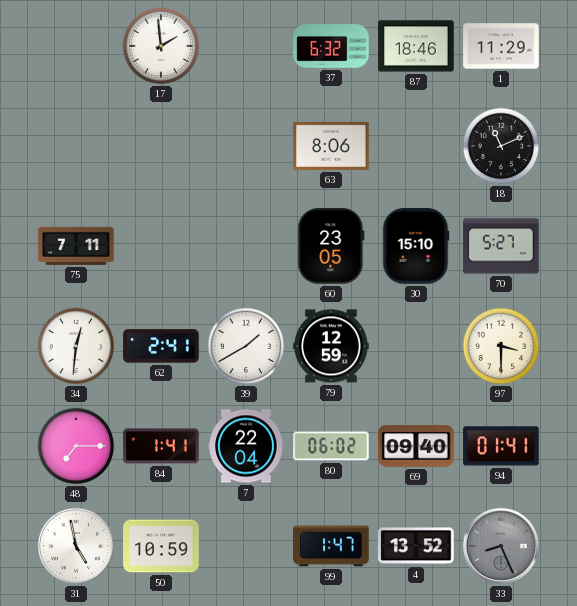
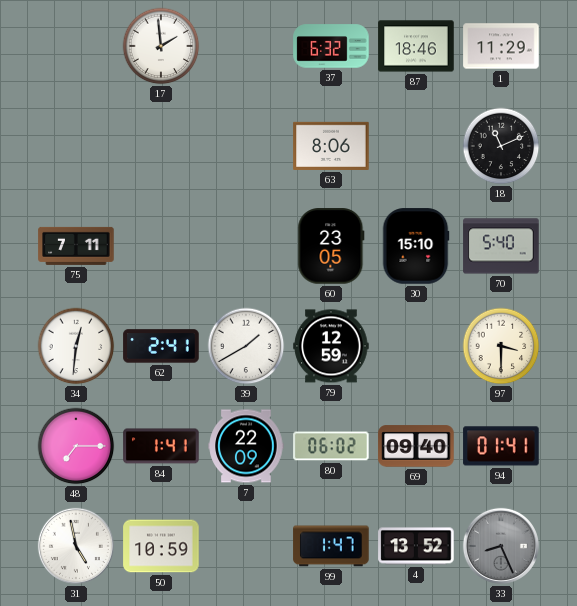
70: 5:27 -> 5:40
7: 22:04 -> 22:09
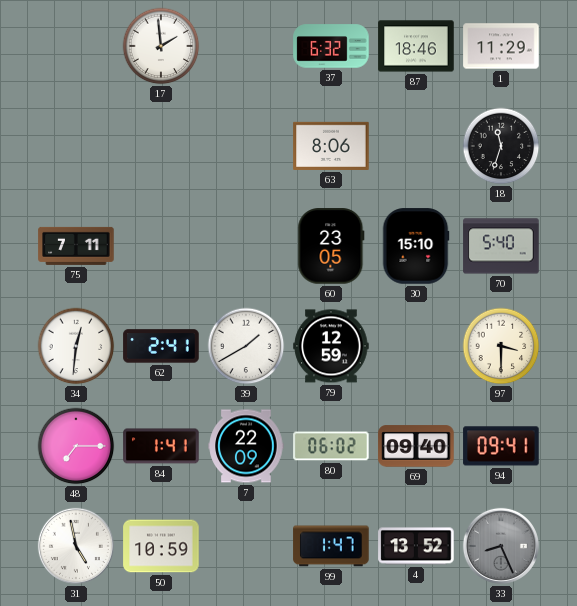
18: 11:11 -> 11:33
94: 01:41 -> 09:41
